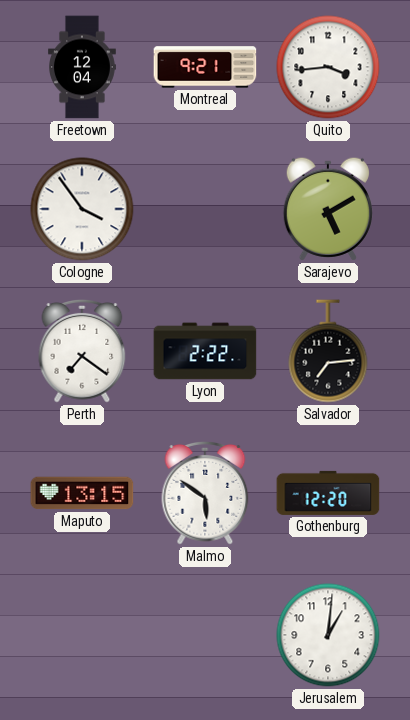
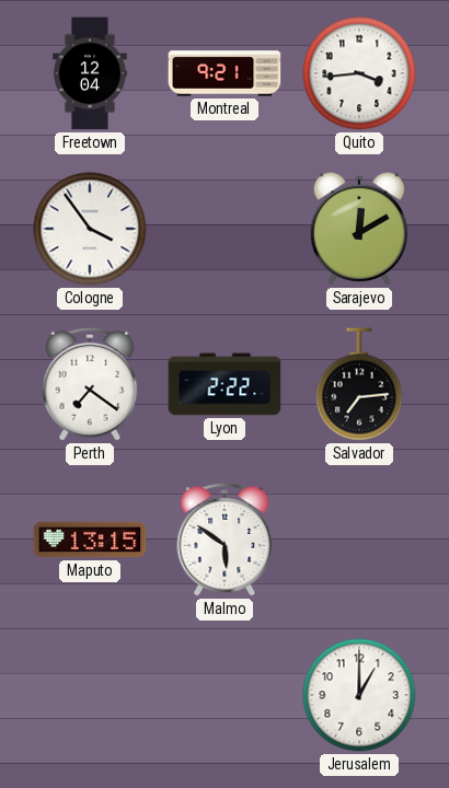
Sarajevo: 5:10 -> 12:10
Gothenburg: 12:20 -> none
Jerusalem: 1:01 -> 1:00
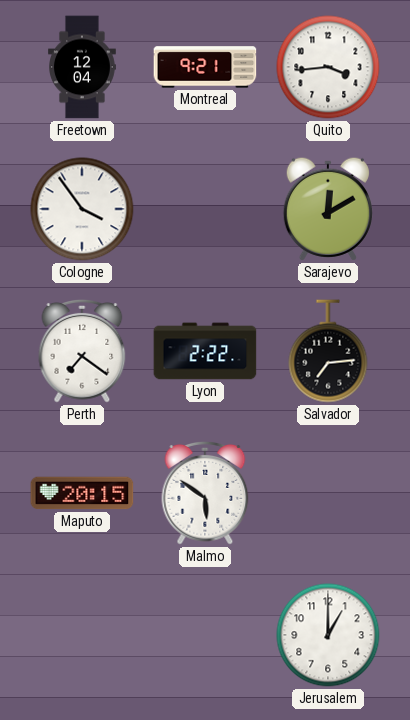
Maputo: 13:15 -> 20:15
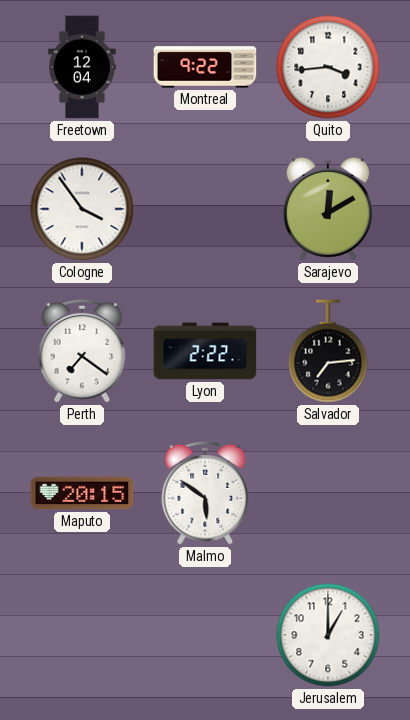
Montreal: 9:21 -> 9:22
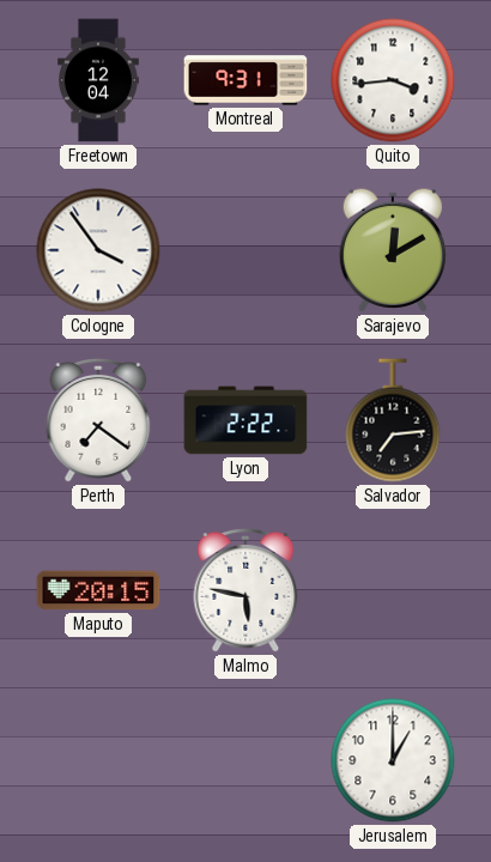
Montreal: 9:22 -> 9:31
Malmo: 5:51 -> 5:47
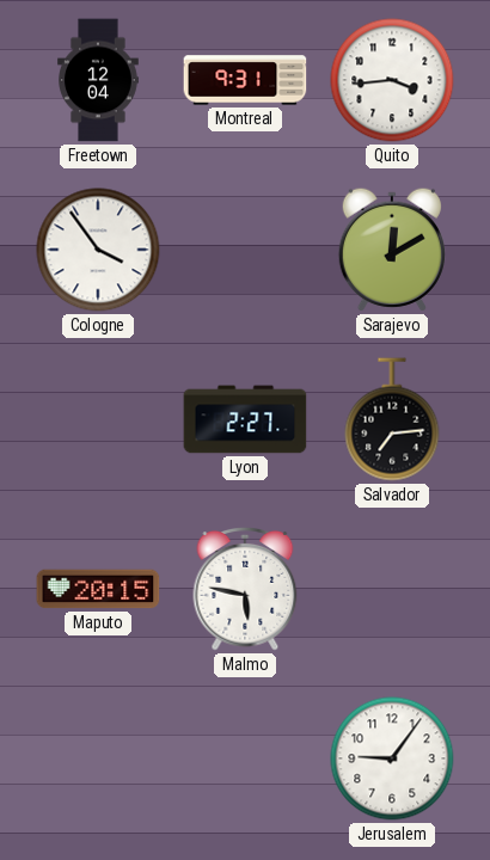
Perth: 7:21 -> none
Lyon: 2:22 -> 2:27
Jerusalem: 1:00 -> 9:06
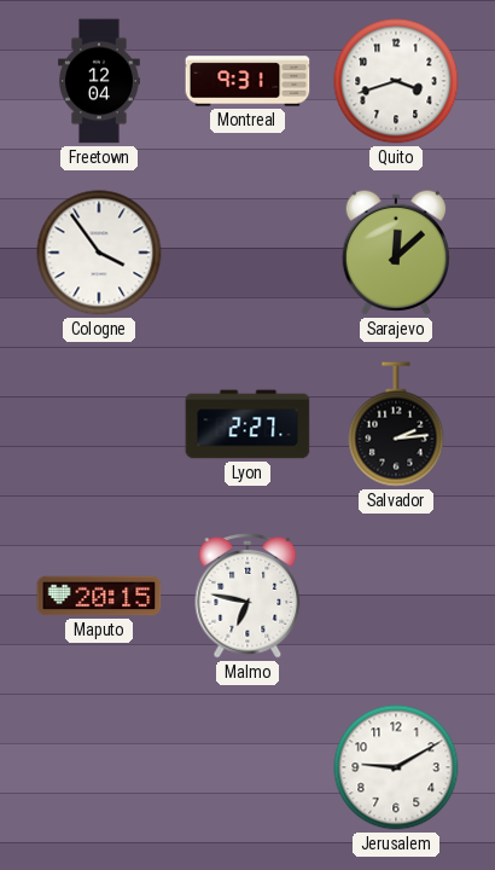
Quito: 3:44 -> 3:42
Sarajevo: 12:10 -> 12:08
Salvador: 7:14 -> 2:14
Malmo: 5:47 -> 6:47
Jerusalem: 9:06 -> 9:10
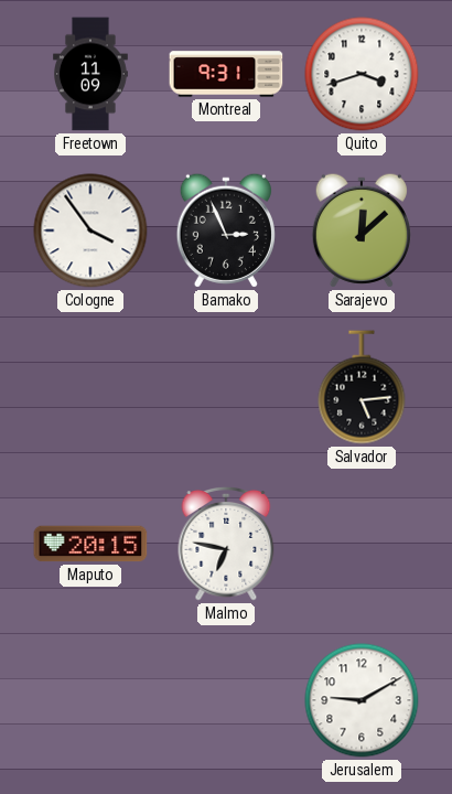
Freetown: 12:04 -> 11:09
Bamako: none -> 2:56
Lyon: 2:27 -> none
Salvador: 2:14 -> 5:14
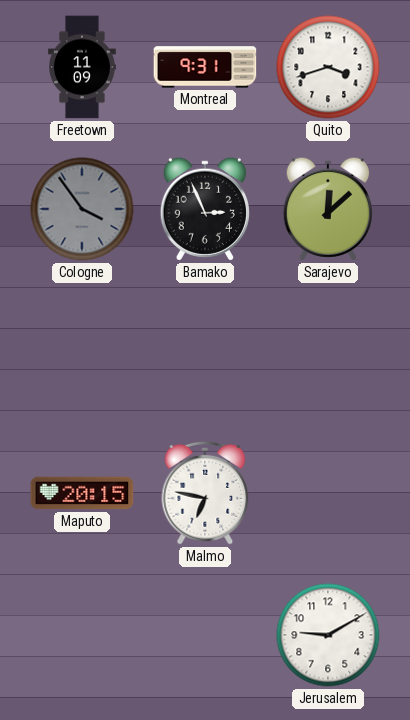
Cologne dial: white -> grey
Salvador: 5:14 -> none
